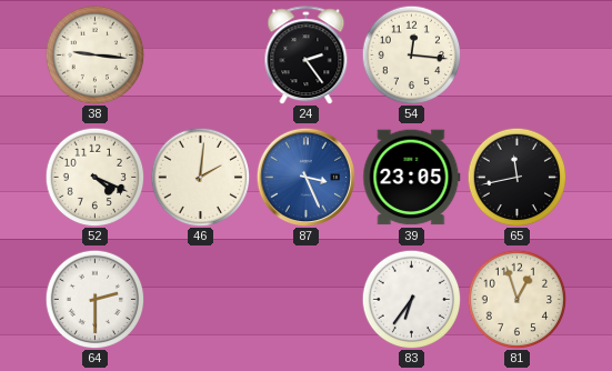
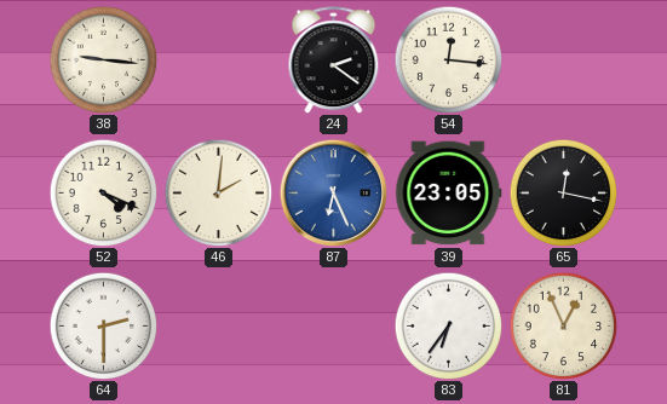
24: 2:24 -> 2:21
87: 3:26 -> 6:26
65: 11:43 -> 12:17
81: 12:57 -> 12:56
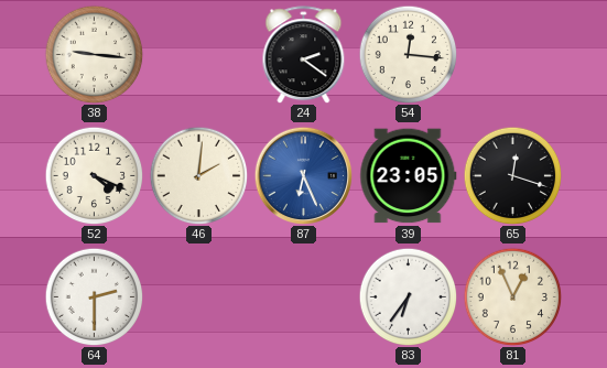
65: 12:17 -> 12:18
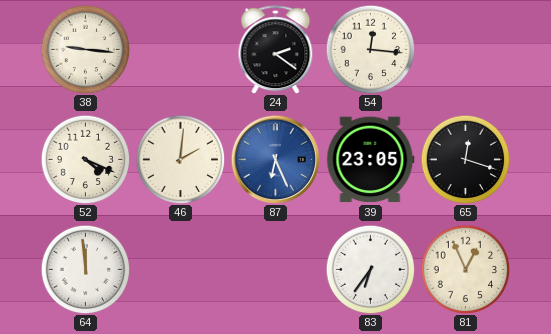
64: 2:30 -> 11:59
